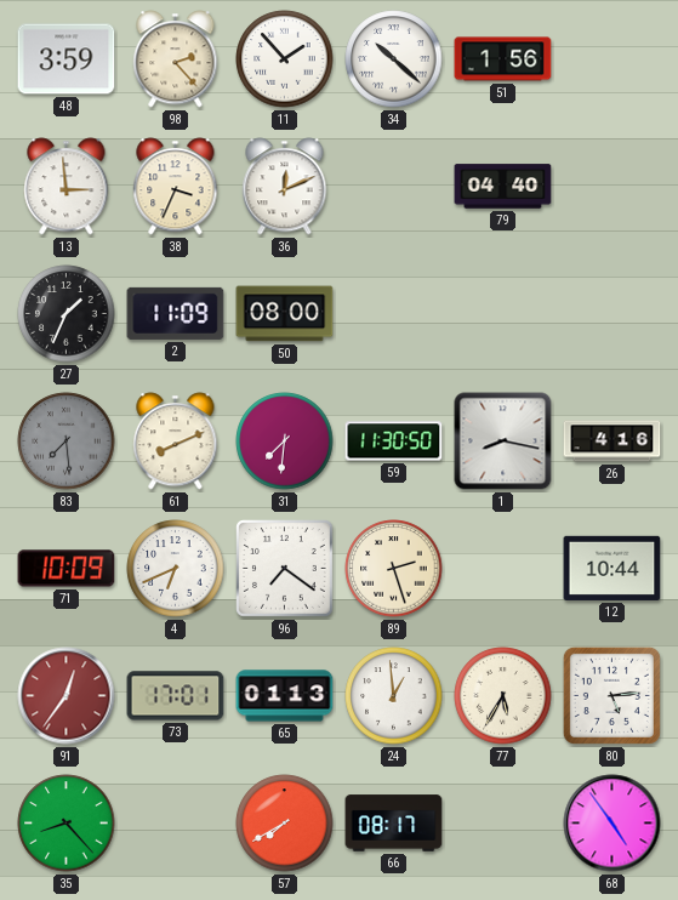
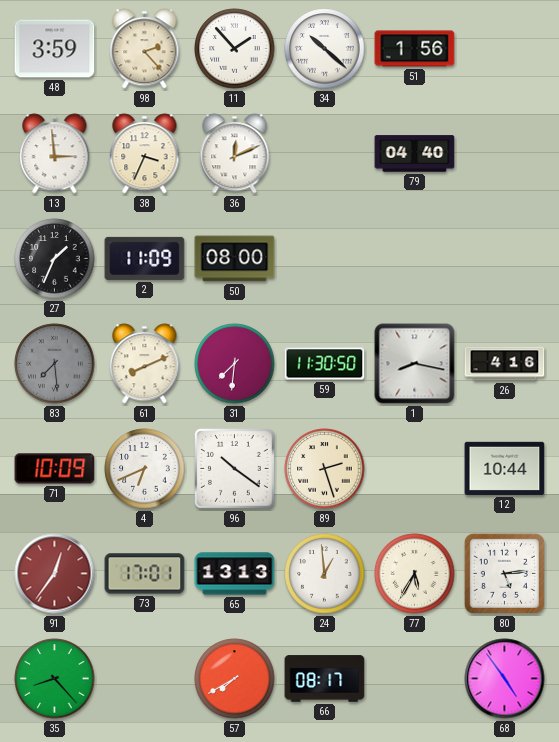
96: 7:21 -> 10:21
65: 01:13 -> 13:13
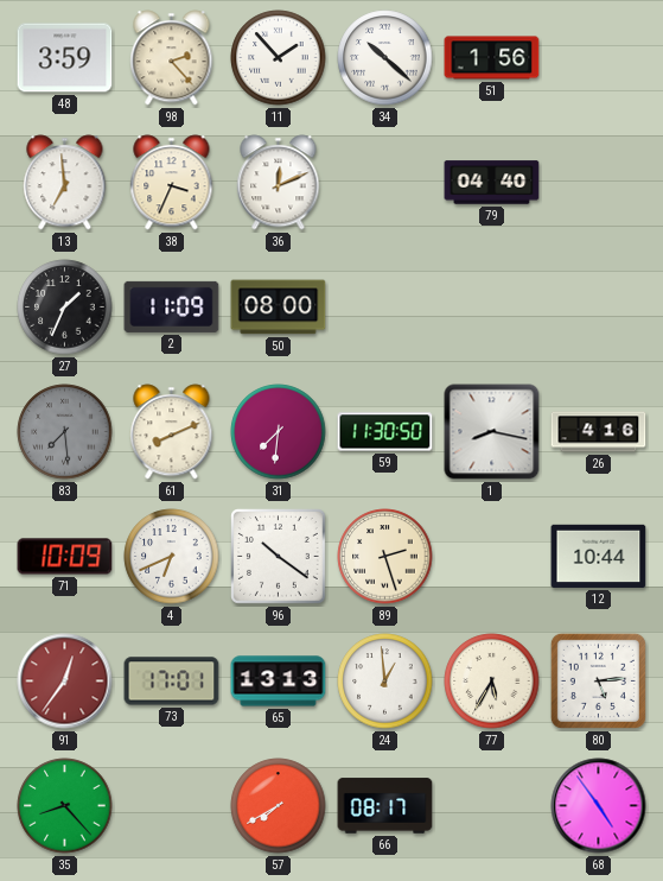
13: 2:59 -> 6:59
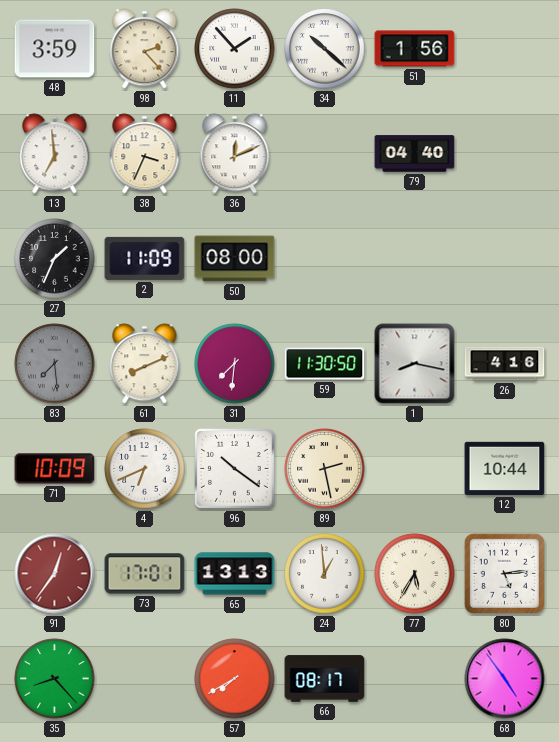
89: 2:27 -> 2:28
